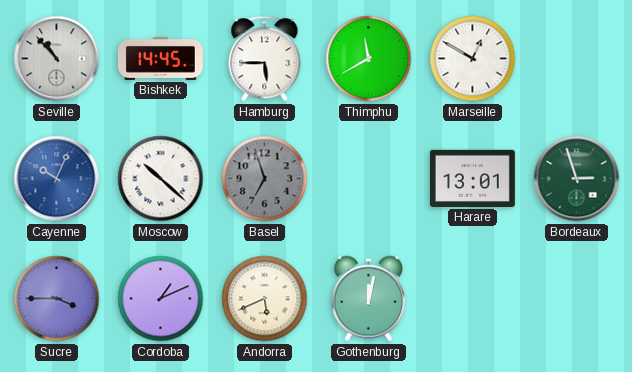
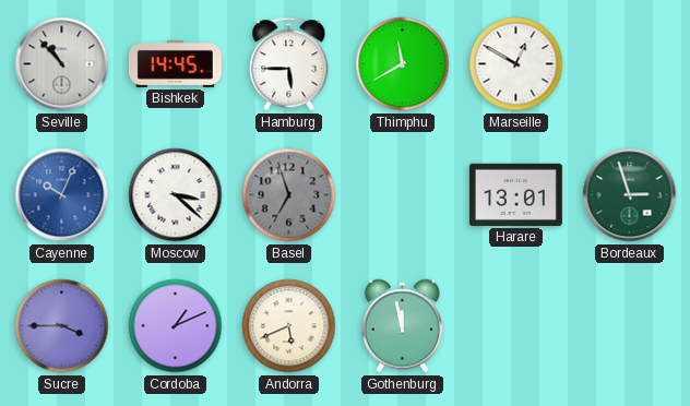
Moscow: 10:22 -> 3:22
Gothenburg: 12:02 -> 11:58
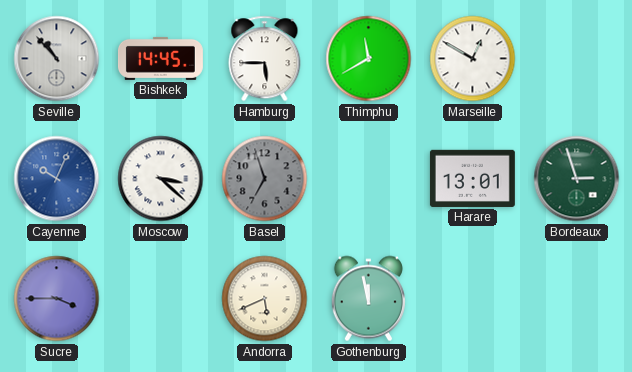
Cordoba: 1:11 -> none
